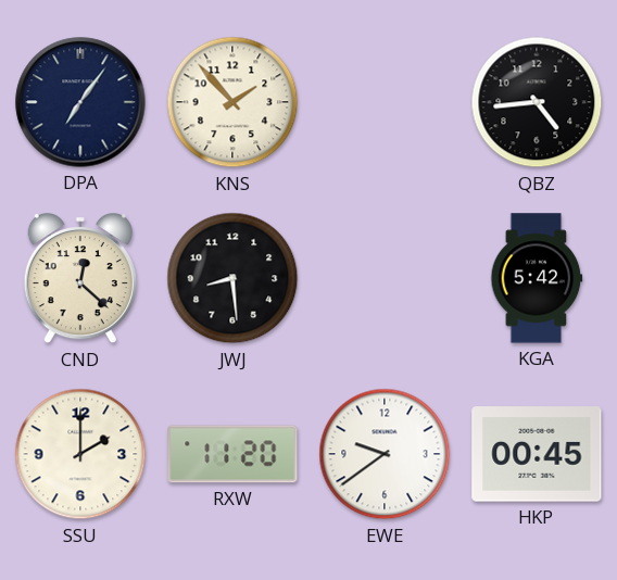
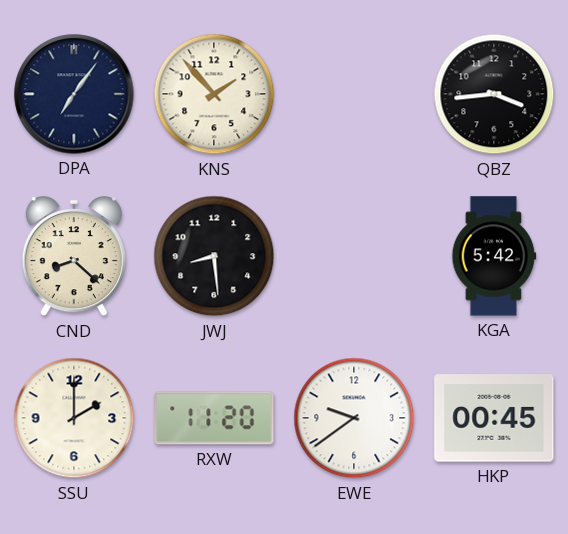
QBZ: 4:44 -> 3:44
CND: 12:22 -> 8:22
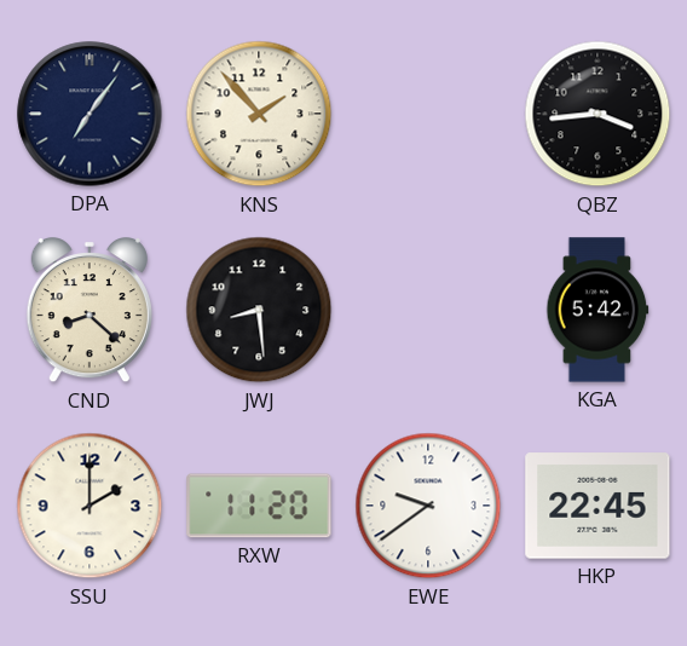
HKP: 00:45 -> 22:45
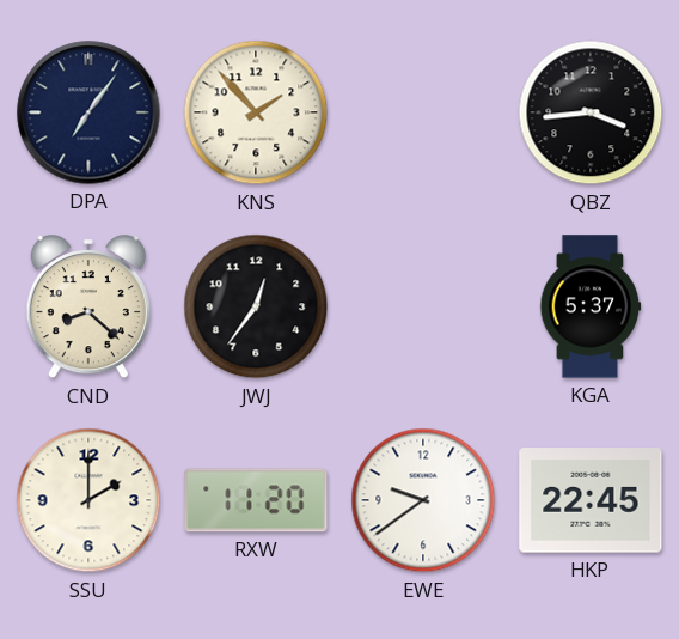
JWJ: 8:29 -> 12:36
KGA: 5:42 -> 5:37
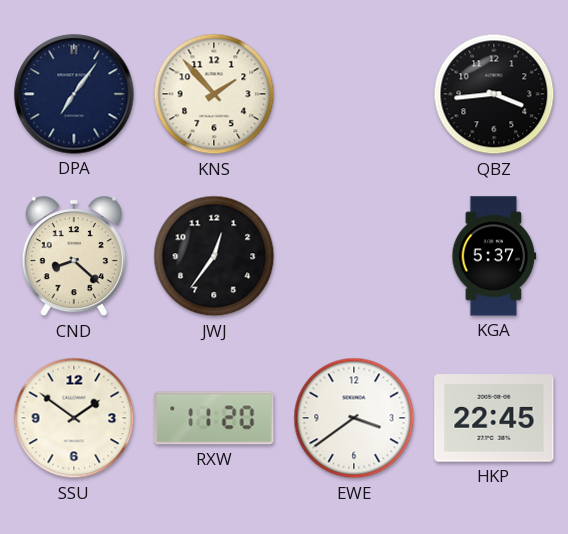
SSU: 2:00 -> 1:51
EWE: 9:39 -> 3:39
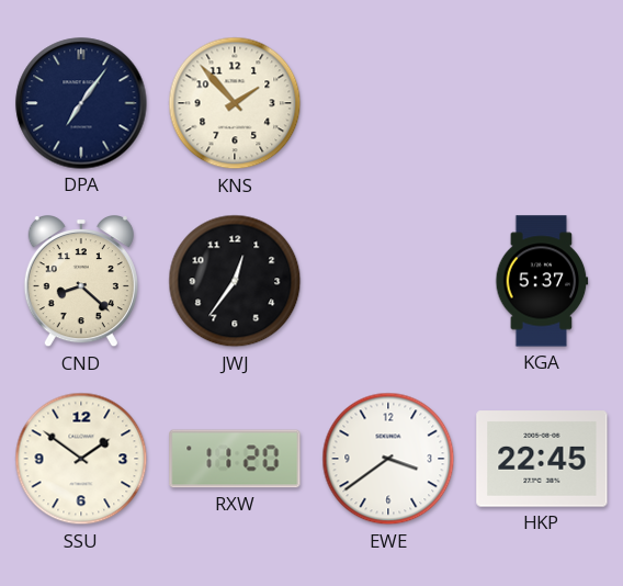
QBZ: 3:44 -> none
